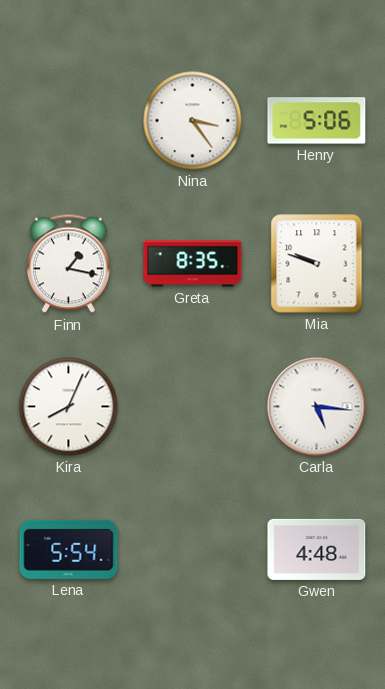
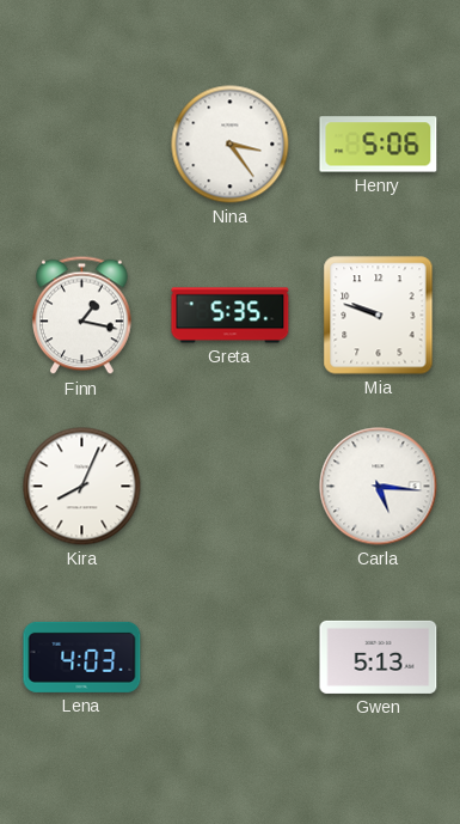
Greta: 8:35 -> 5:35
Lena: 5:54 -> 4:03
Gwen: 4:48 -> 5:13
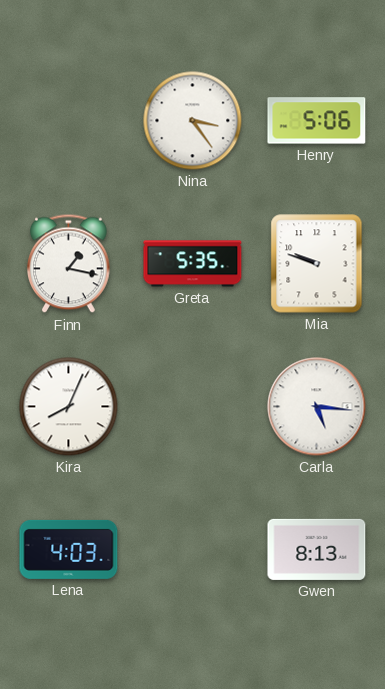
Gwen: 5:13 -> 8:13
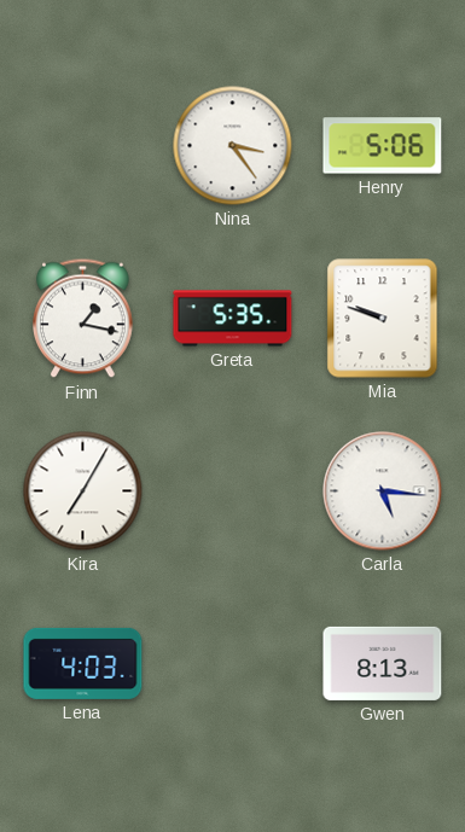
Kira: 8:04 -> 7:05
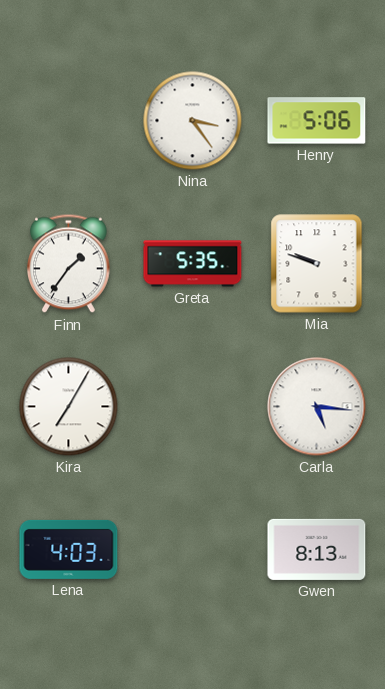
Finn: 1:17 -> 1:36
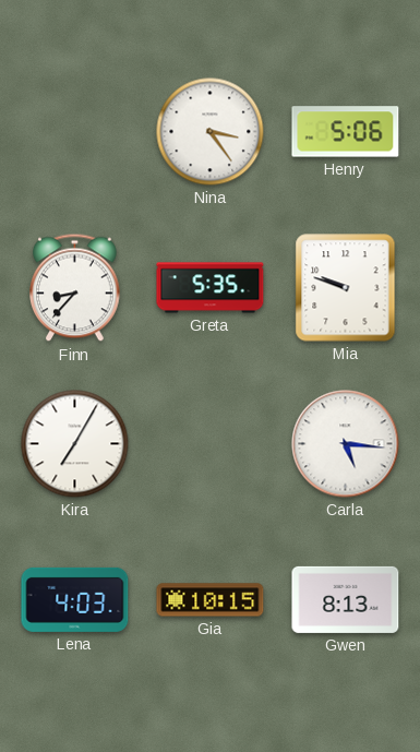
Finn: 1:36 -> 8:37
Gia: none -> 10:15
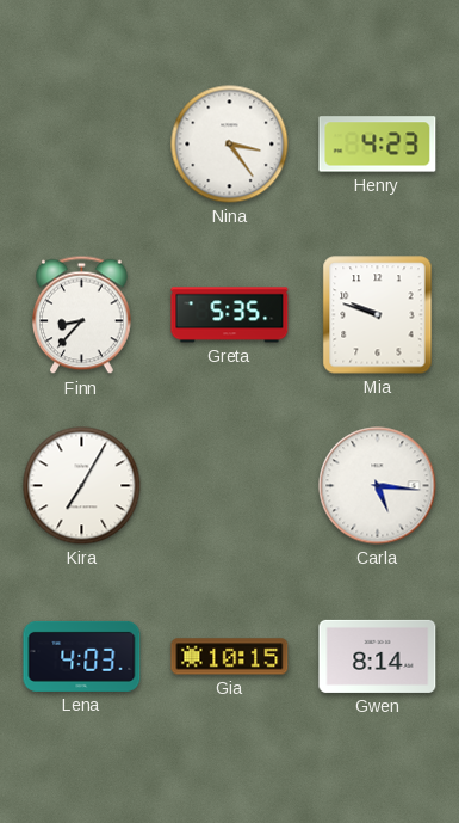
Henry: 5:06 -> 4:23
Gwen: 8:13 -> 8:14
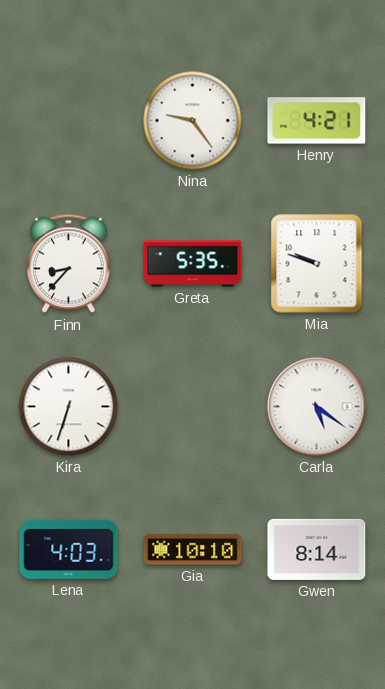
Nina: 3:24 -> 9:24
Henry: 4:23 -> 4:21
Kira: 7:05 -> 6:33
Carla: 5:16 -> 5:21
Gia: 10:15 -> 10:10
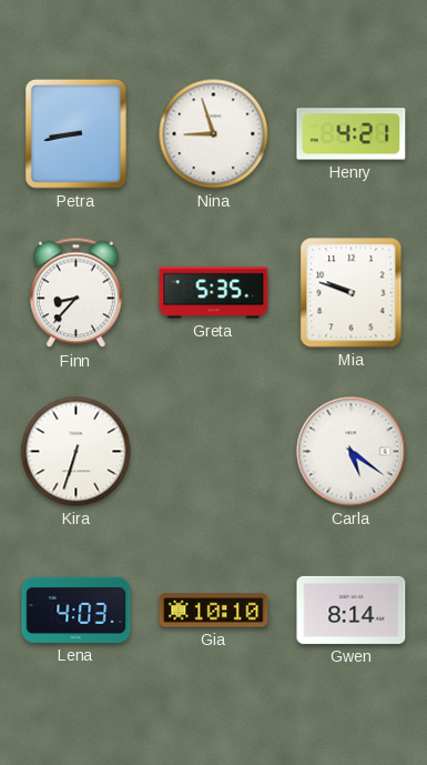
Petra: none -> 8:43
Nina: 9:24 -> 8:57
